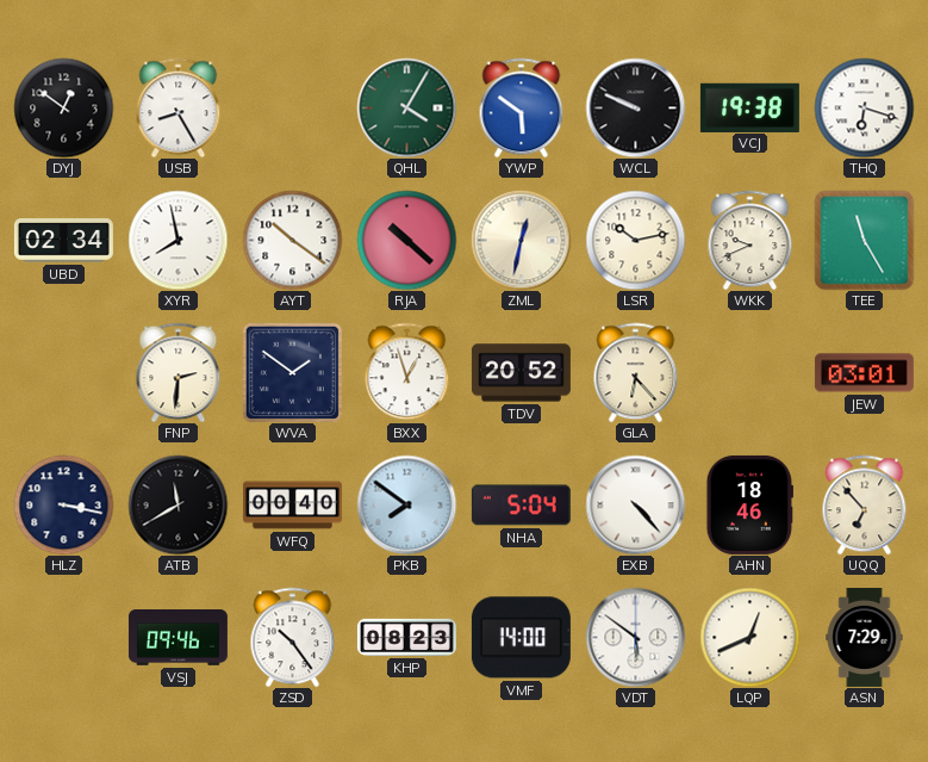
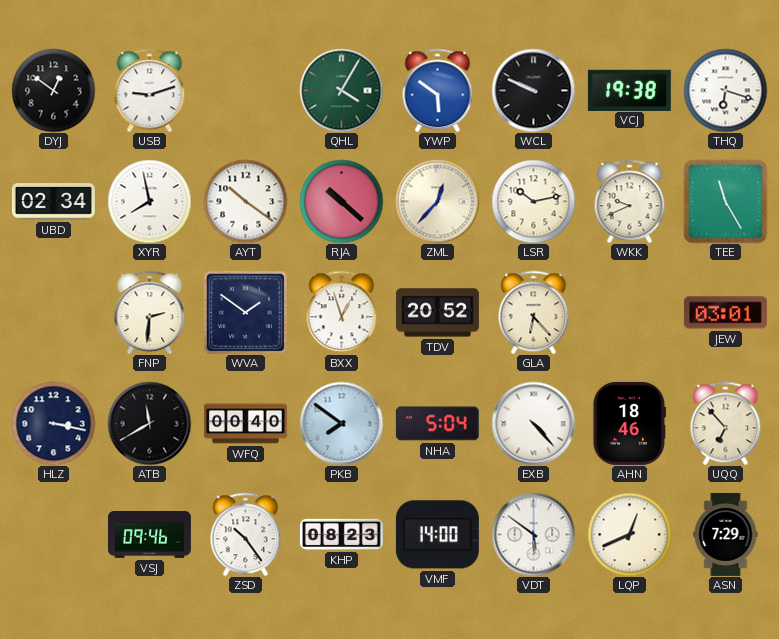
USB: 8:25 -> 9:12
ZML: 12:32 -> 12:37
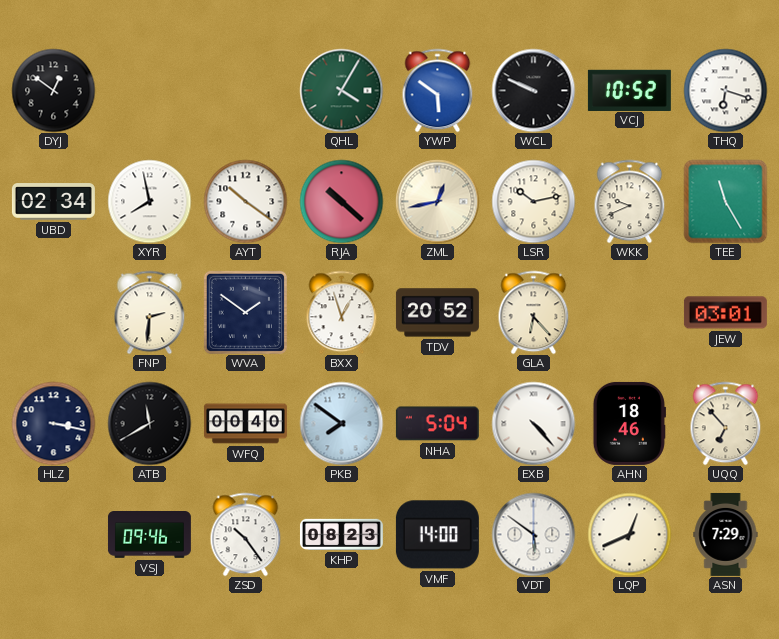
USB: 9:12 -> none
VCJ: 19:38 -> 10:52
ZML: 12:37 -> 12:43
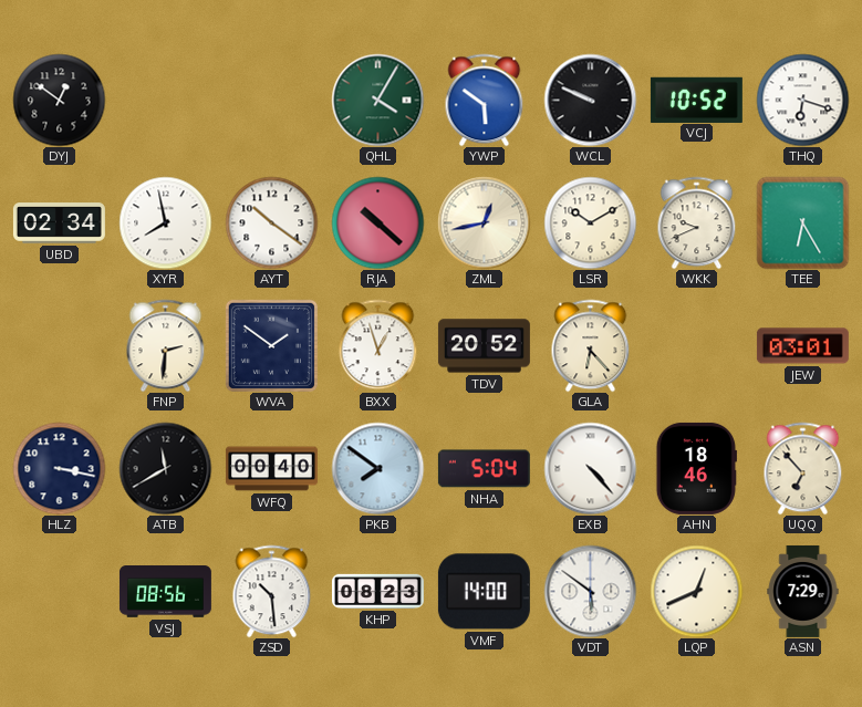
LSR: 10:13 -> 10:10
TEE: 11:25 -> 6:25
VSJ: 09:46 -> 08:56
ZSD: 10:24 -> 10:29
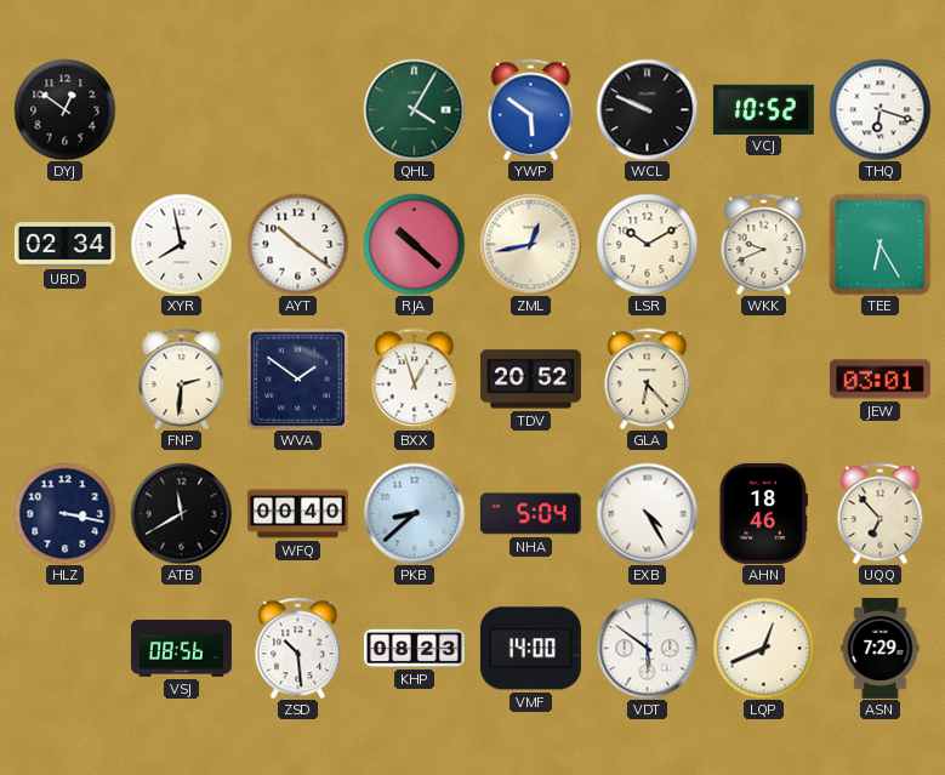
PKB: 7:51 -> 8:38
EXB: 4:23 -> 4:25
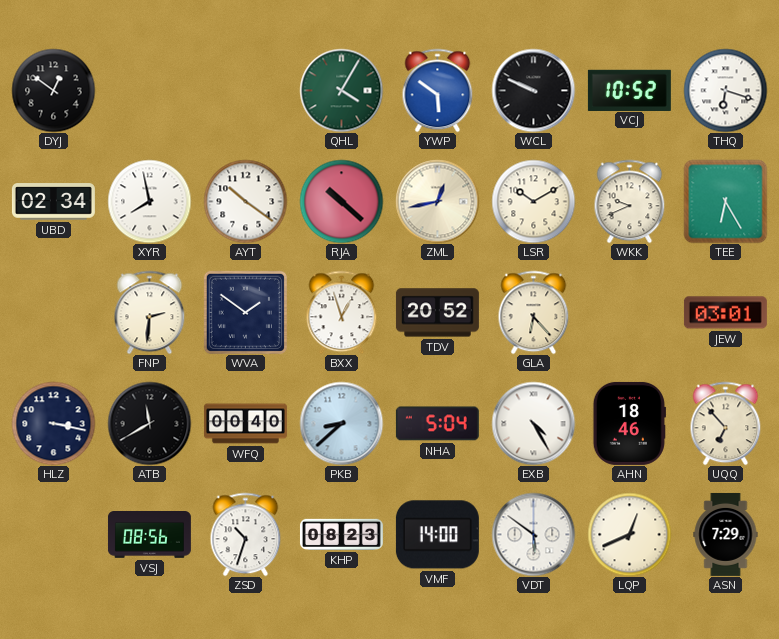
ZSD: 10:29 -> 10:33
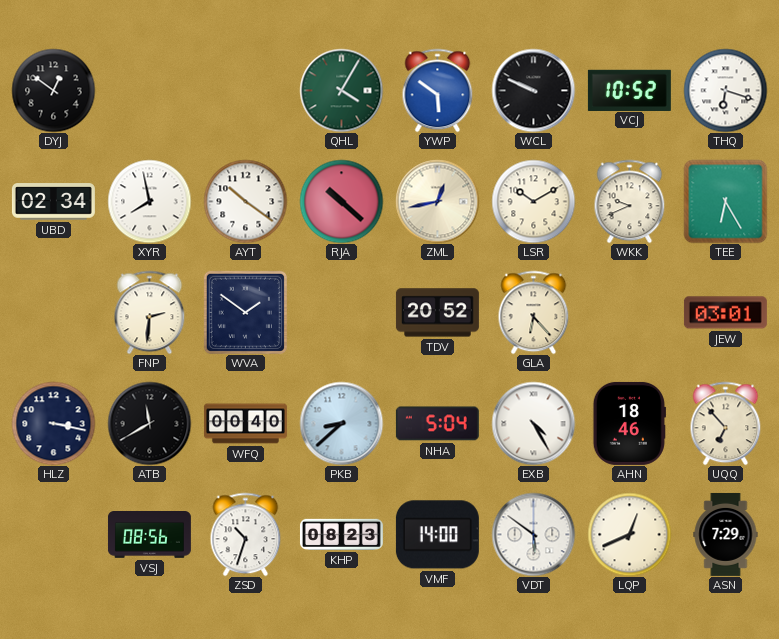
BXX: 12:57 -> none
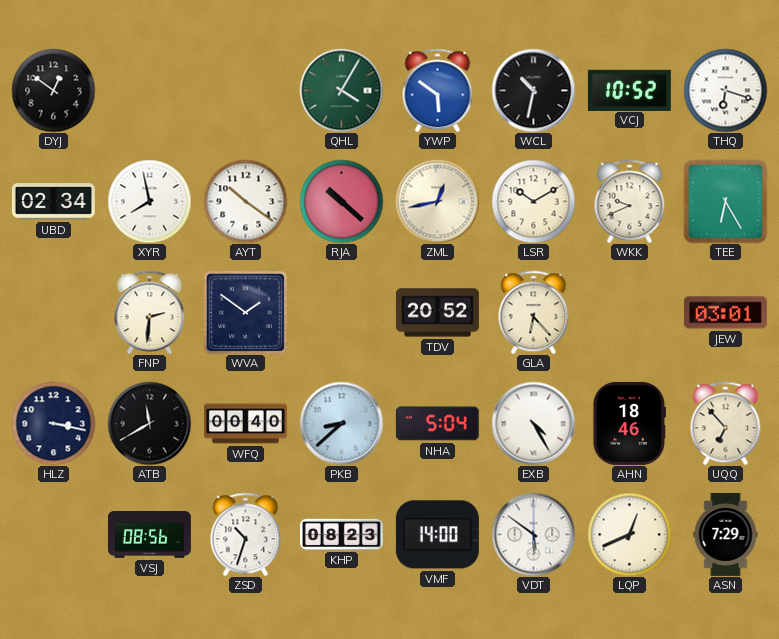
WCL: 9:49 -> 10:32
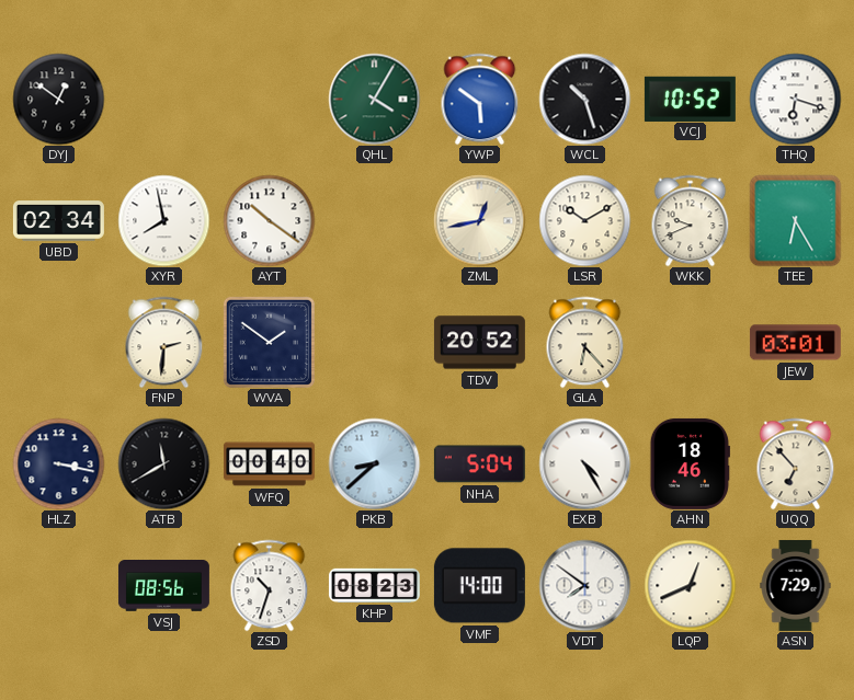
WCL: 10:32 -> 10:27
RJA: 10:22 -> none
VDT: 5:51 -> 7:51
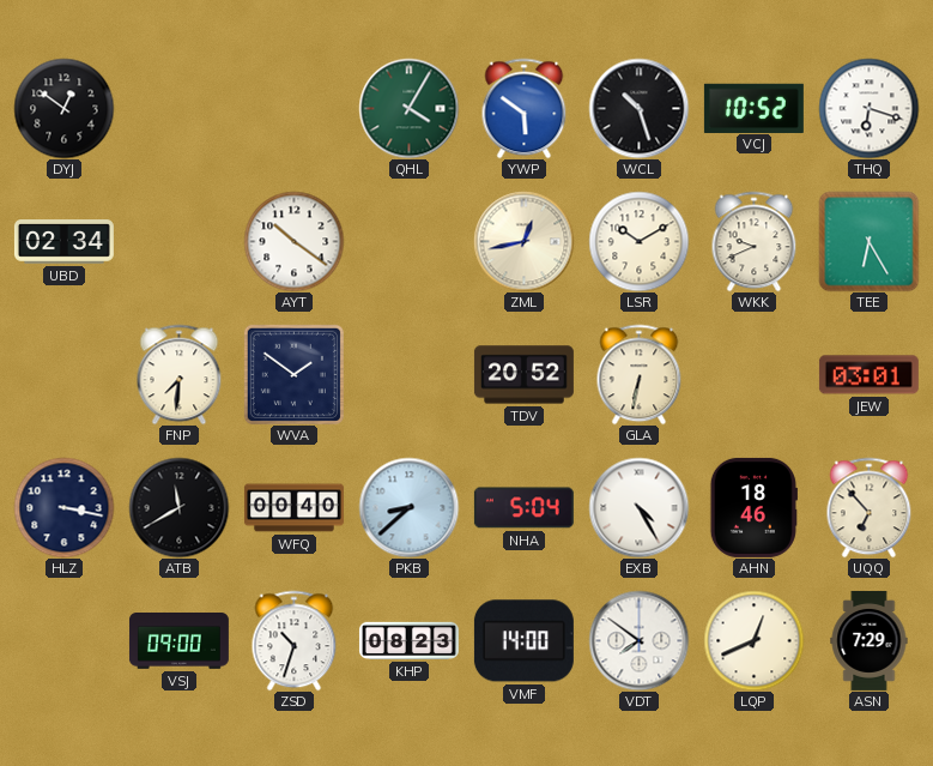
XYR: 7:58 -> none
FNP: 2:31 -> 7:31
GLA: 6:23 -> 6:32
VSJ: 08:56 -> 09:00
